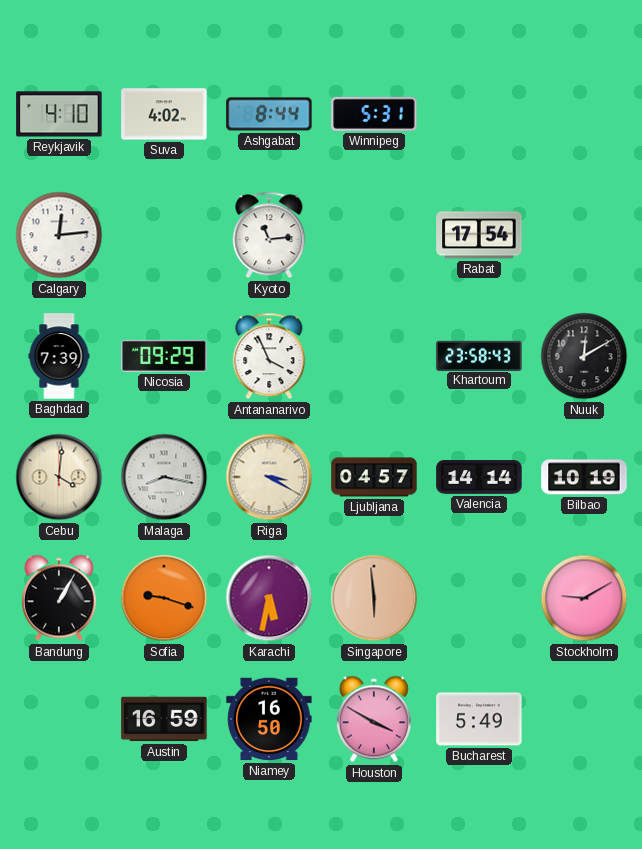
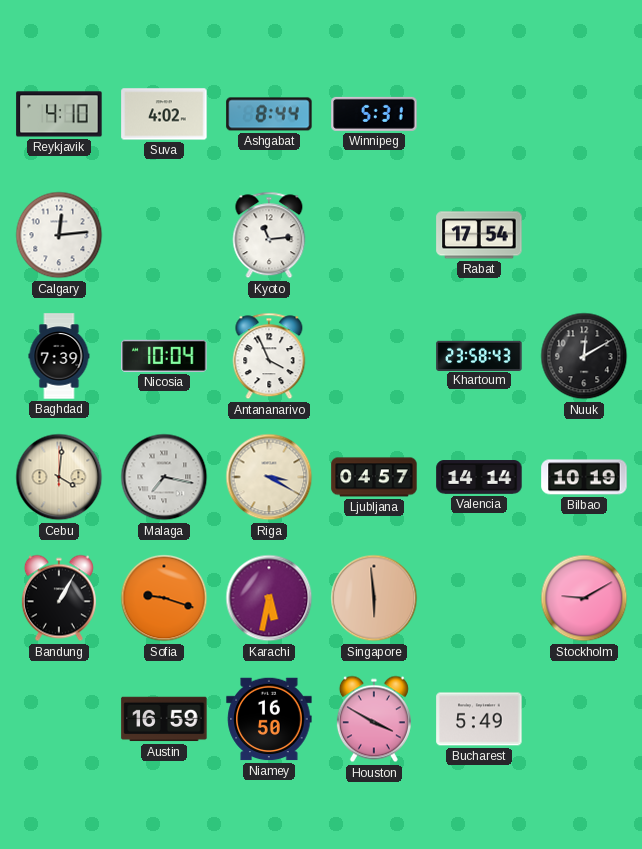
Nicosia: 09:29 -> 10:04
Malaga: 8:17 -> 7:17
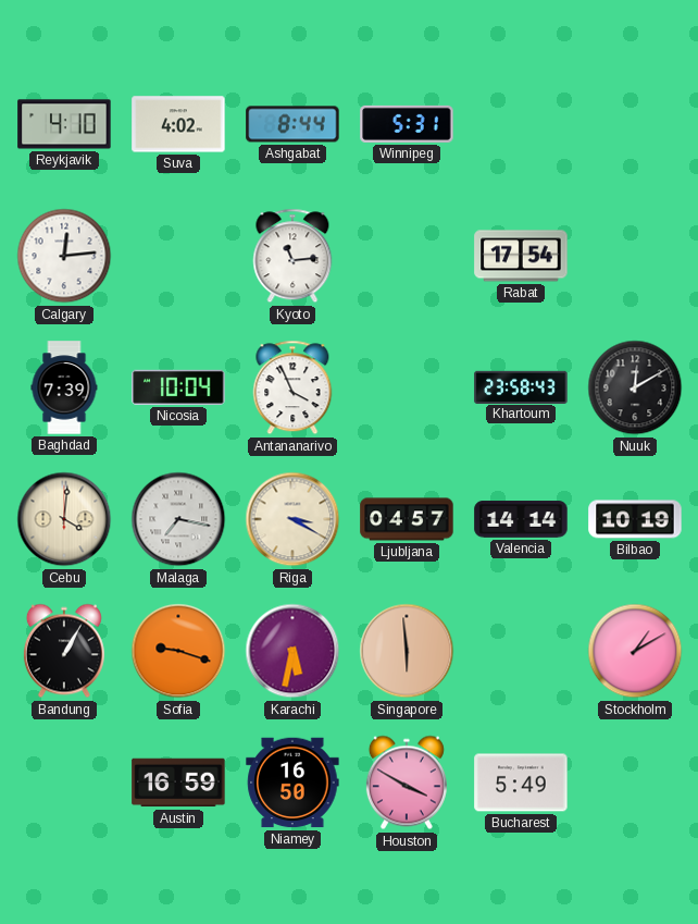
Stockholm: 9:10 -> 1:10
